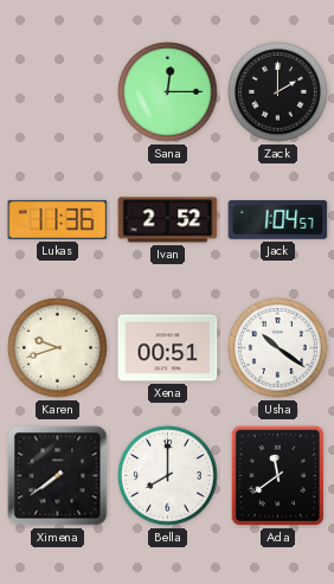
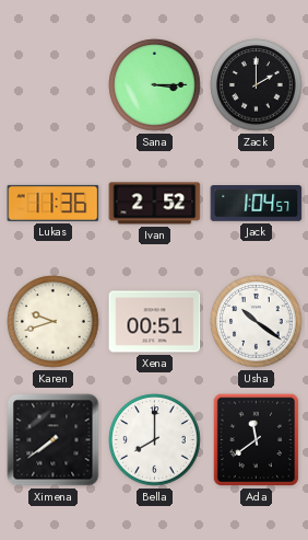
Sana: 12:15 -> 3:15
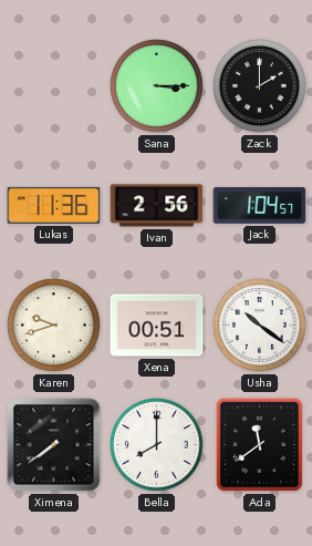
Ivan: 2:52 -> 2:56
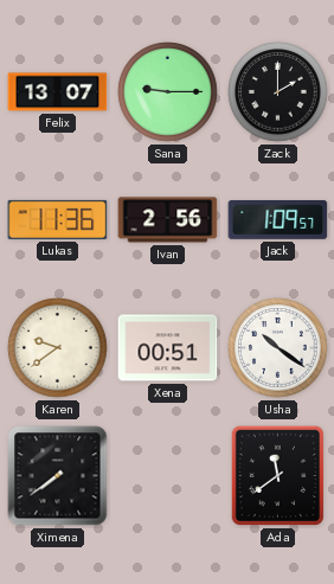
Felix: none -> 13:07
Sana: 3:15 -> 9:15
Jack: 1:04 -> 1:09
Karen: 9:42 -> 9:39
Bella: 8:00 -> none
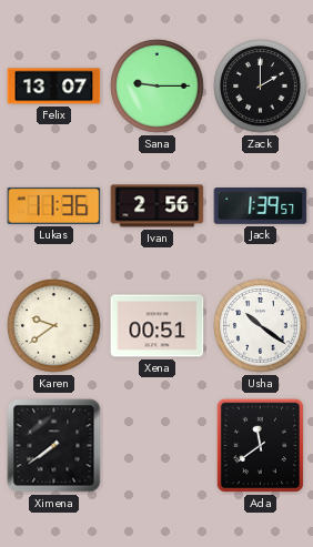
Jack: 1:09 -> 1:39
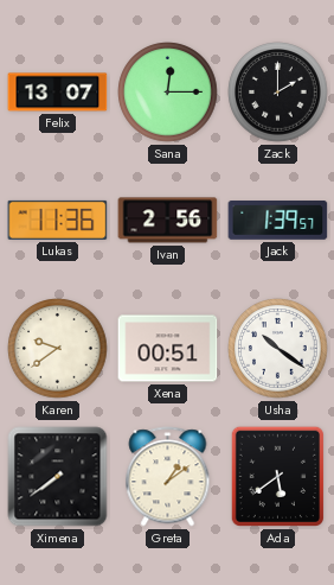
Sana: 9:15 -> 12:15
Greta: none -> 1:09
Ada: 11:39 -> 5:39
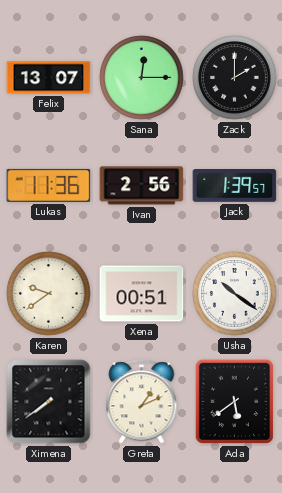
Greta: 1:09 -> 1:11
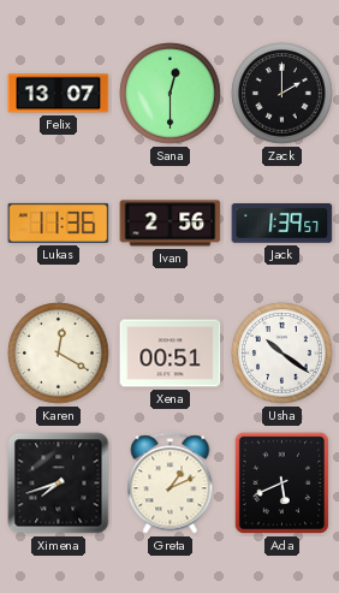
Sana: 12:15 -> 12:30
Karen: 9:39 -> 12:20
Ximena: 7:39 -> 7:42
Ada: 5:39 -> 5:41
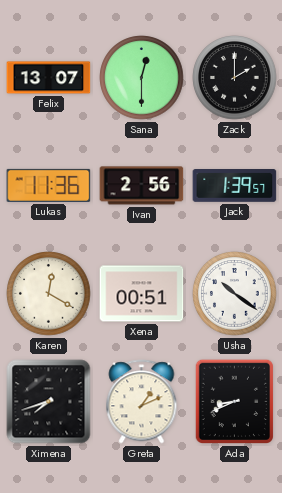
Ada: 5:41 -> 8:41
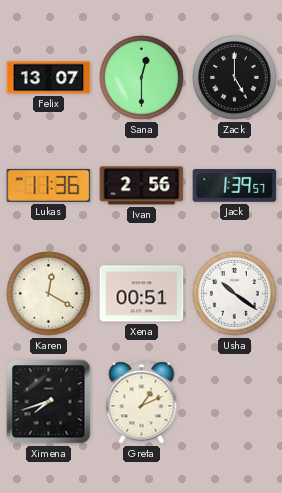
Zack: 2:00 -> 5:00
Ada: 8:41 -> none
